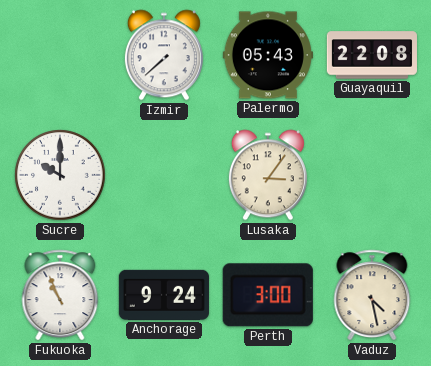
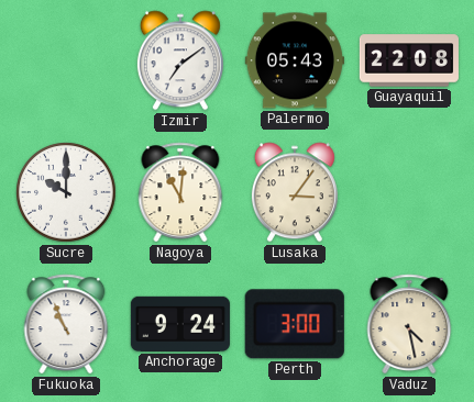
Izmir: 7:38 -> 7:09
Nagoya: none -> 11:01
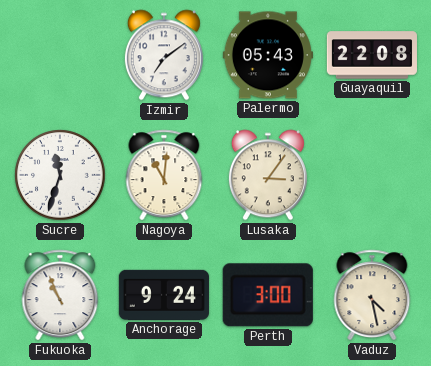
Sucre: 10:00 -> 11:33
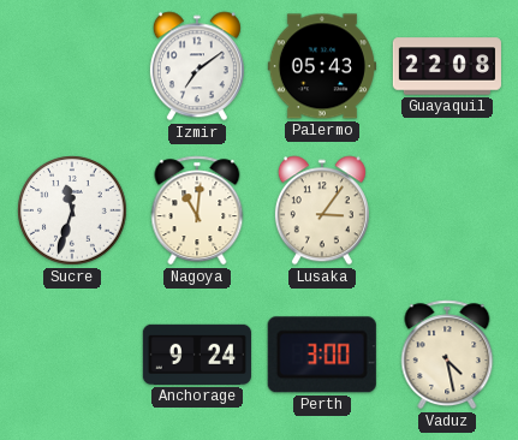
Fukuoka: 10:56 -> none
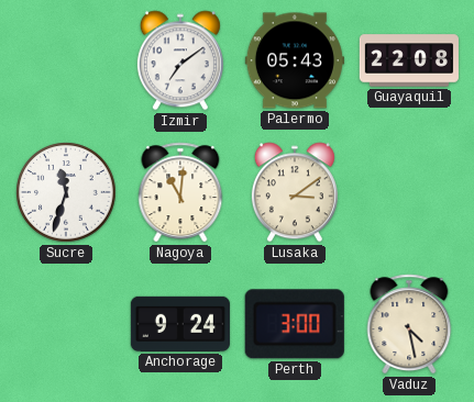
Lusaka: 3:06 -> 3:09
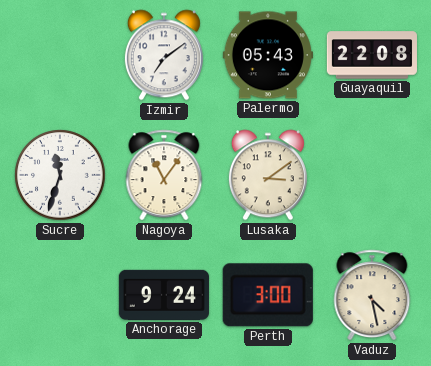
Nagoya: 11:01 -> 11:06
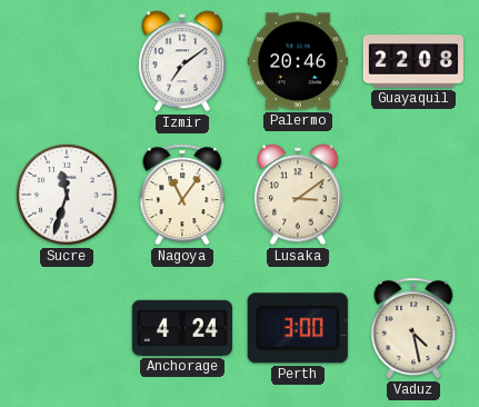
Palermo: 05:43 -> 20:46
Anchorage: 9:24 -> 4:24
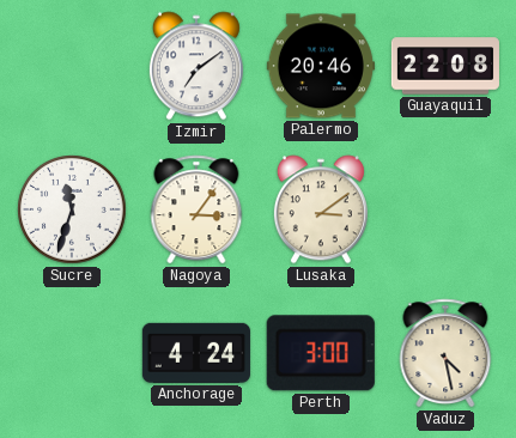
Nagoya: 11:06 -> 3:06
